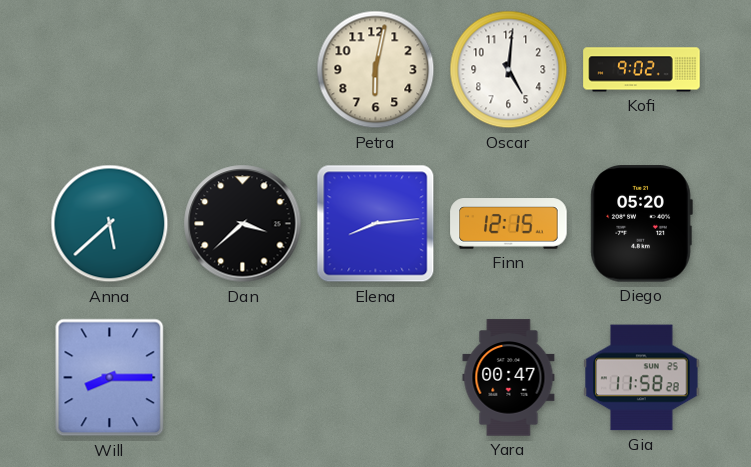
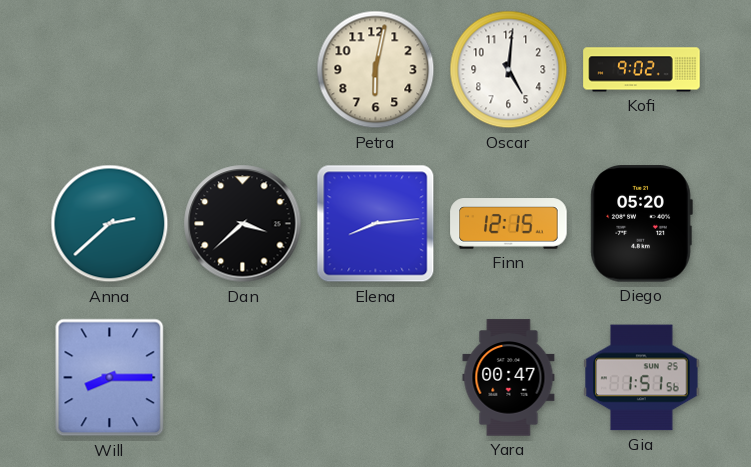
Anna: 5:38 -> 2:38
Gia: 11:58 -> 1:51
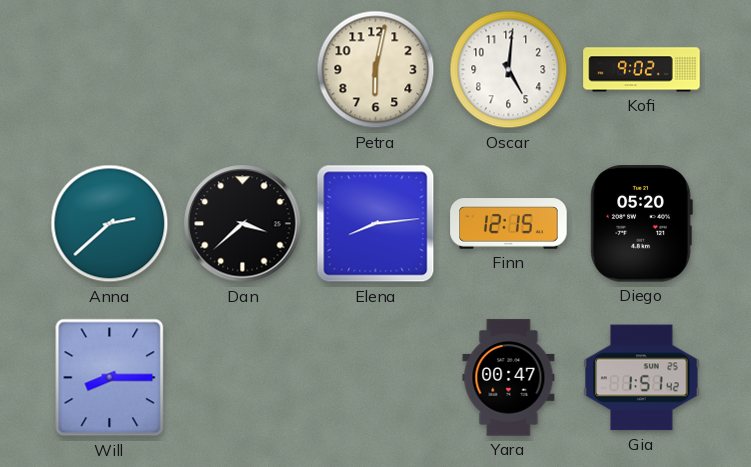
Gia: 1:51:56 -> 1:51:42
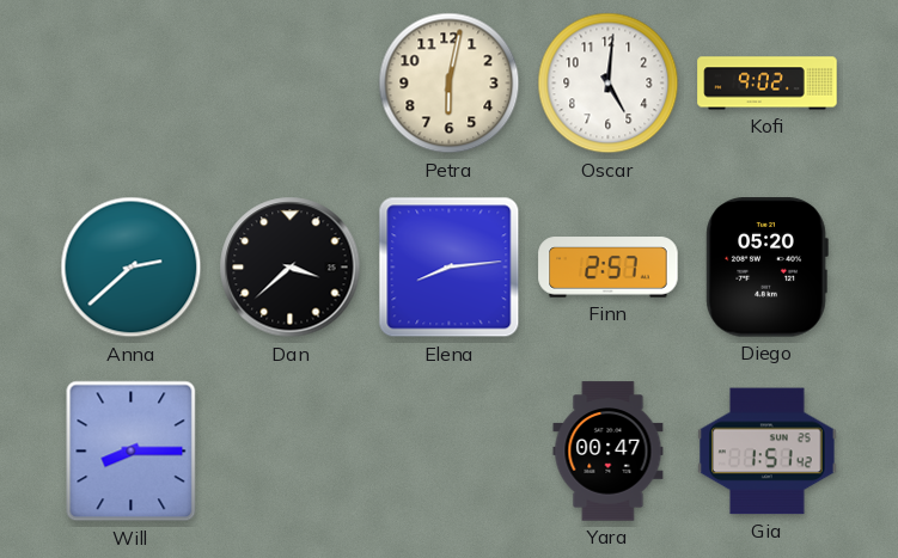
Finn: 12:15 -> 2:57
